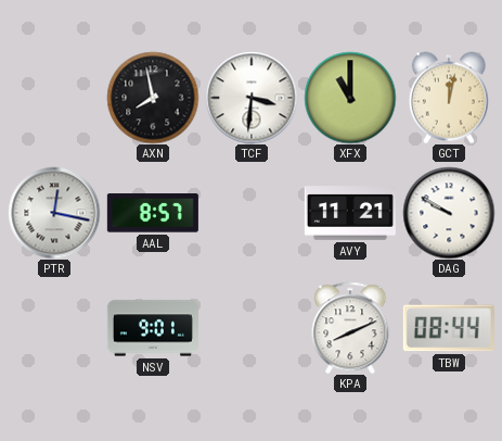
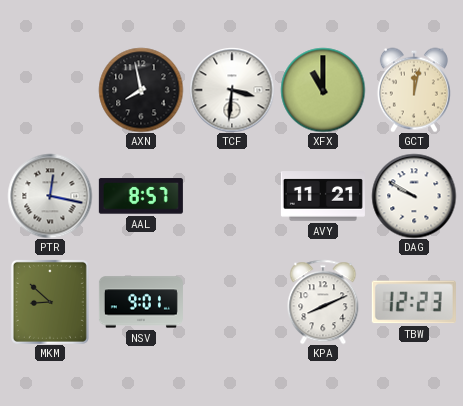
MKM: none -> 8:52
TBW: 08:44 -> 12:23
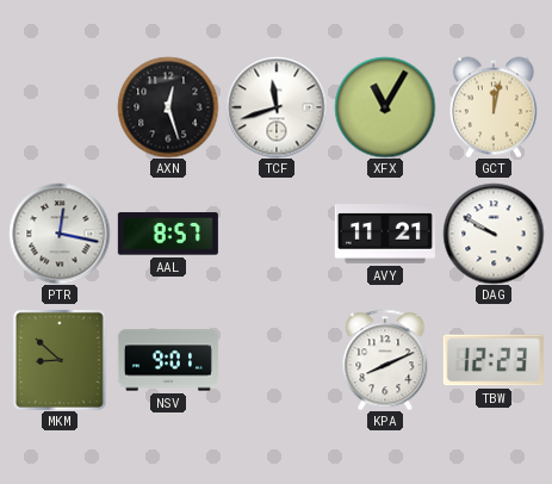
AXN: 7:58 -> 12:27
TCF: 3:31 -> 11:42
XFX: 11:00 -> 11:05
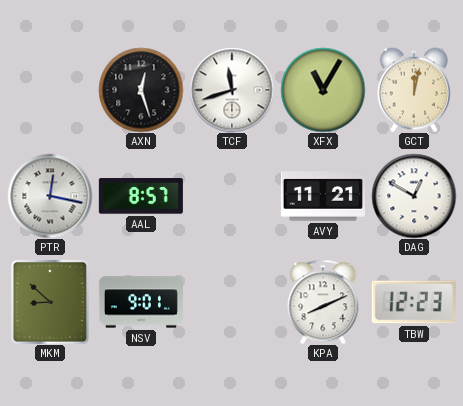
DAG: 9:50 -> 12:50
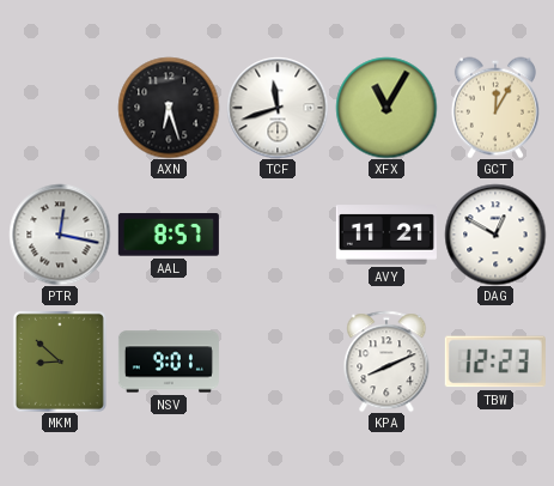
AXN: 12:27 -> 6:27
GCT: 12:02 -> 12:05
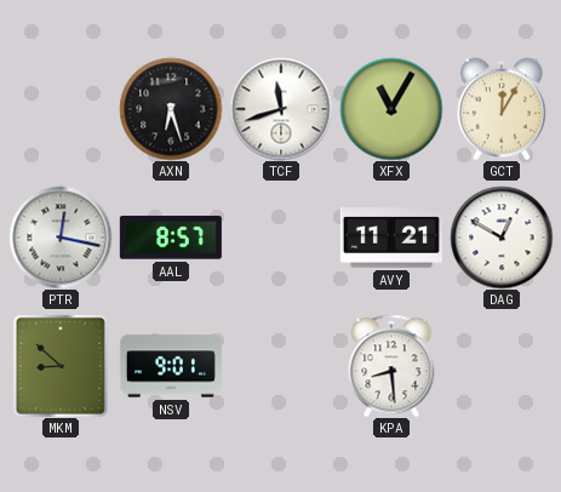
KPA: 8:11 -> 8:29
TBW: 12:23 -> none
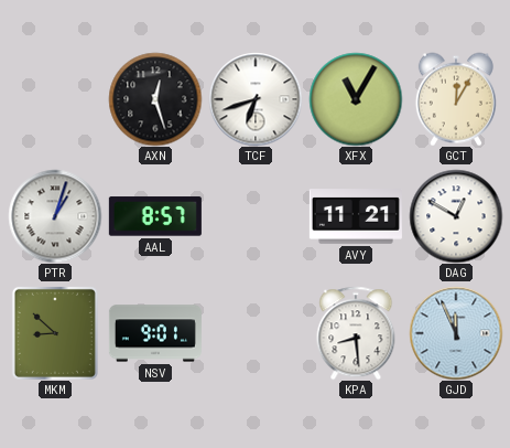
AXN: 6:27 -> 12:27
TCF: 11:42 -> 6:42
PTR: 12:17 -> 1:03
GJD: none -> 11:56
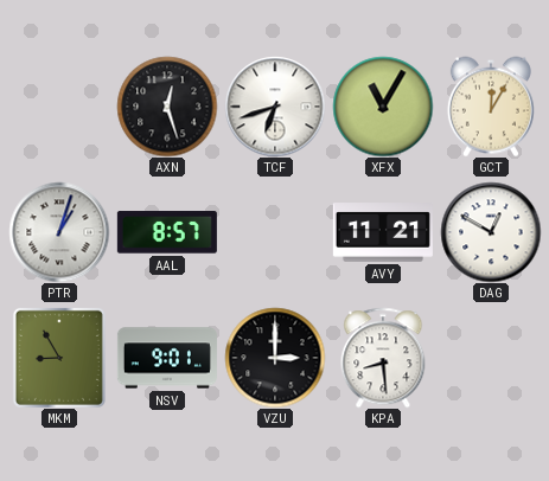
MKM: 8:52 -> 8:55
VZU: none -> 3:00
GJD: 11:56 -> none
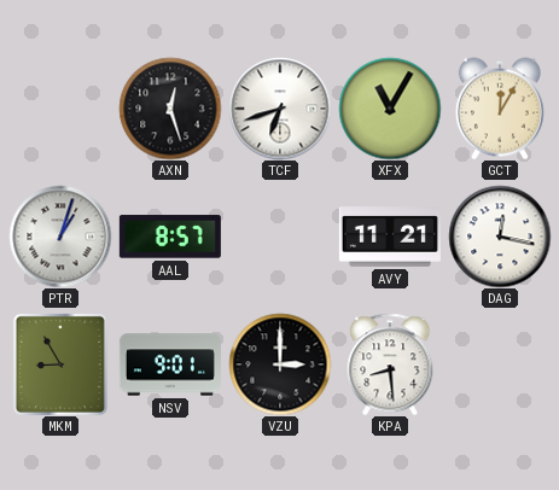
DAG: 12:50 -> 12:17
